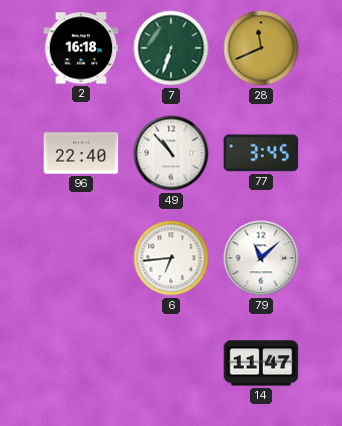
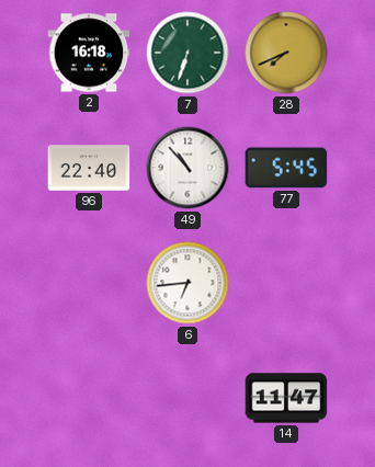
28: 11:41 -> 7:41
77: 3:45 -> 5:45
79: 11:08 -> none
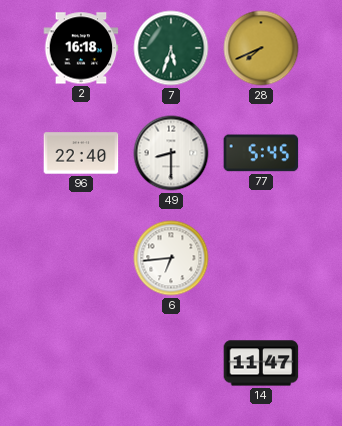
7: 6:33 -> 5:33
49: 10:53 -> 8:30
